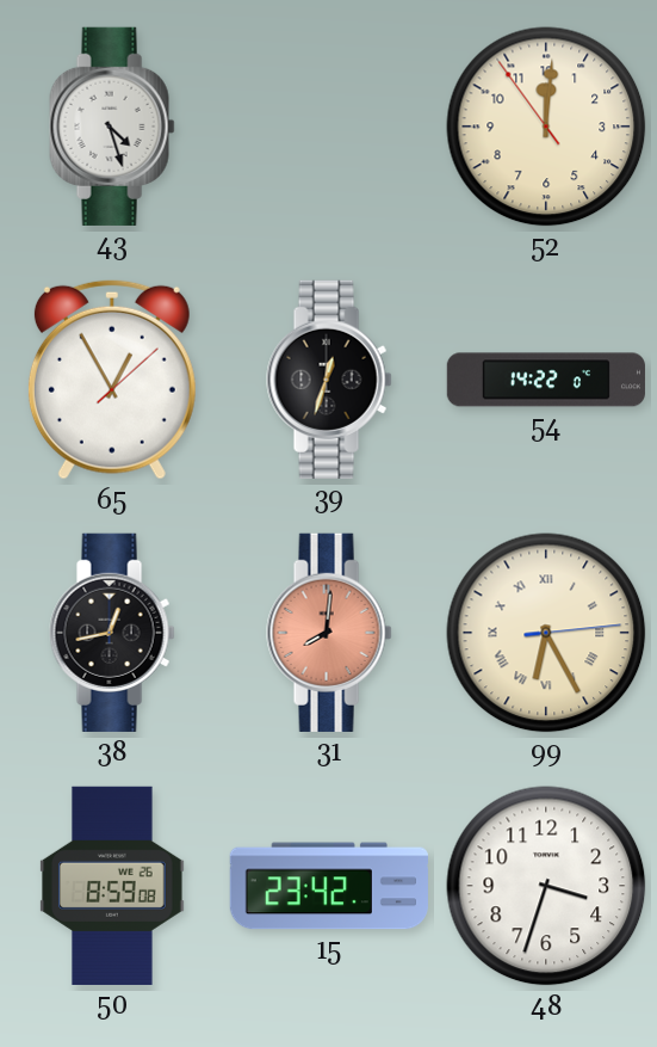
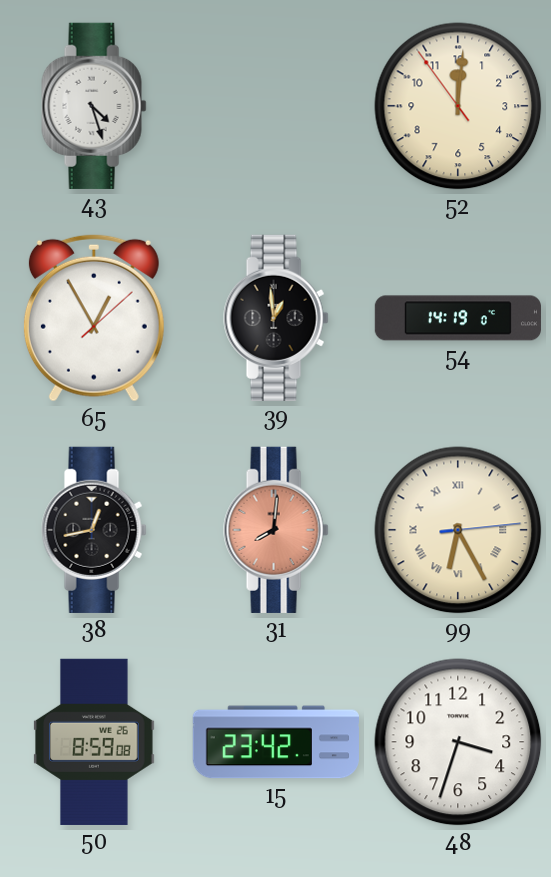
39: 12:33 -> 12:59
54: 14:22 -> 14:19
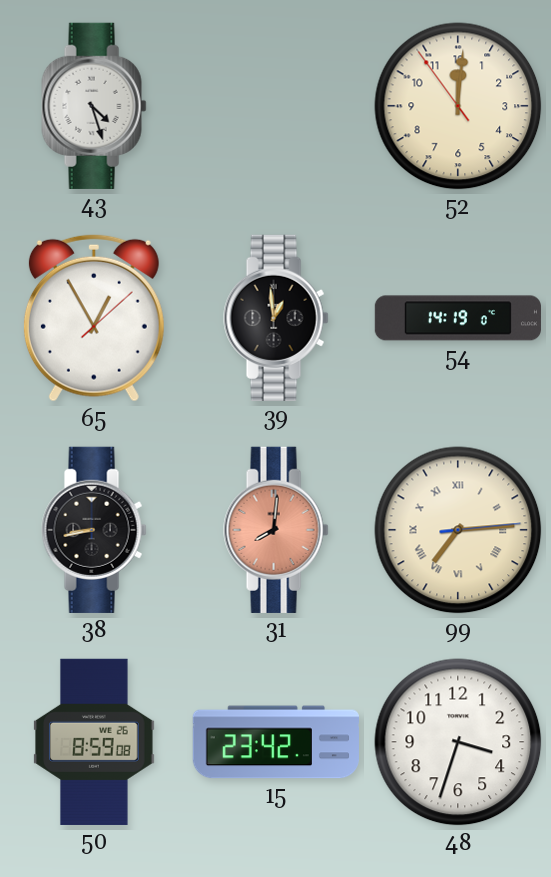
38: 12:43 -> 8:43
99: 6:25 -> 7:14
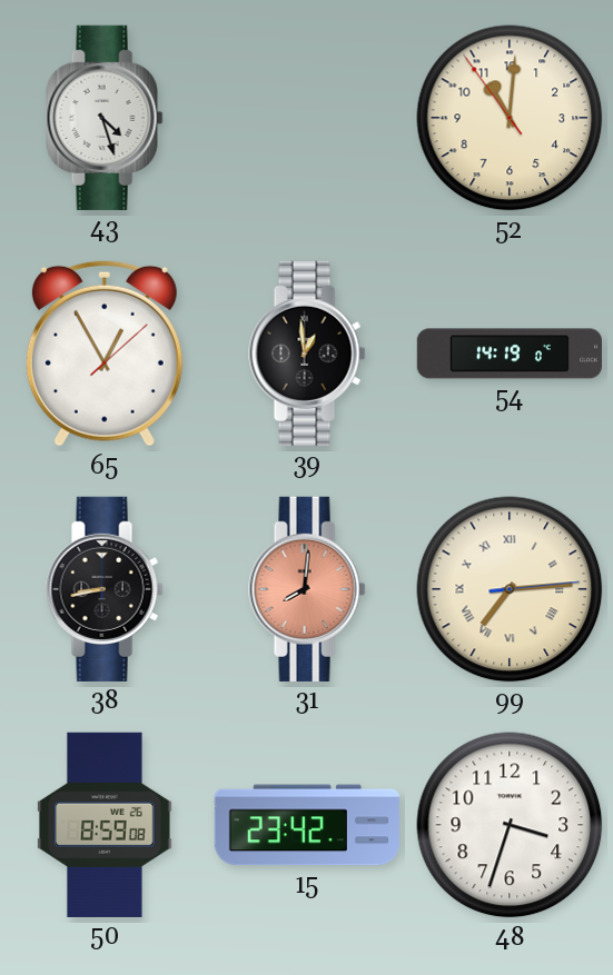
52: 12:00 -> 11:00
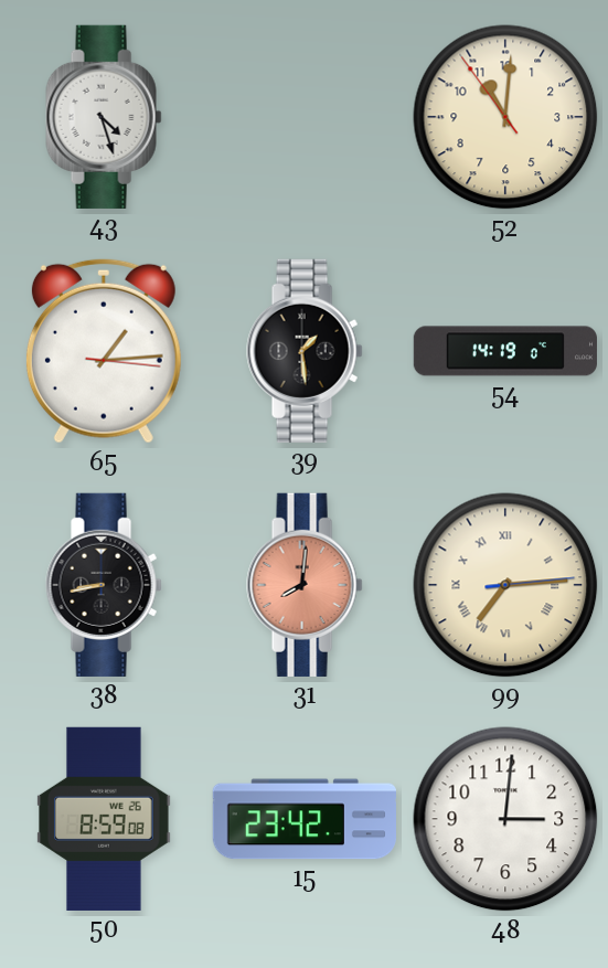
65: 12:55 -> 1:14
39: 12:59 -> 1:29
48: 3:33 -> 3:01
